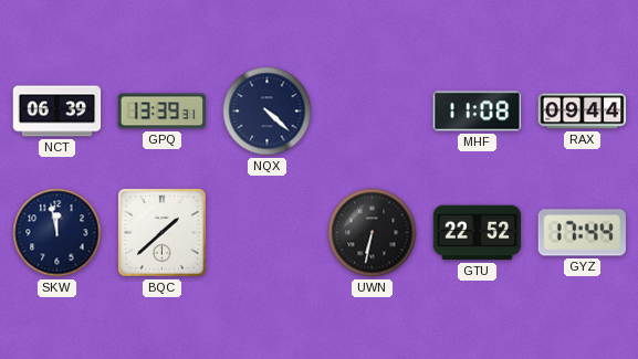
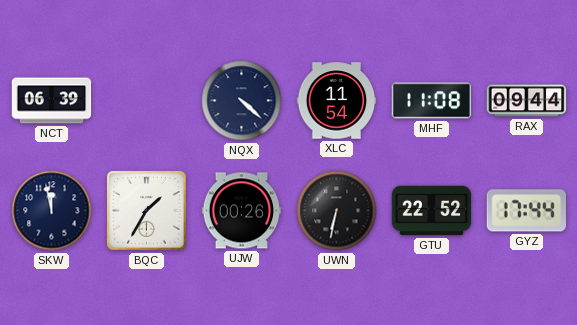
GPQ: 13:39 -> none
XLC: none -> 11:54
BQC: 1:38 -> 1:35
UJW: none -> 00:26
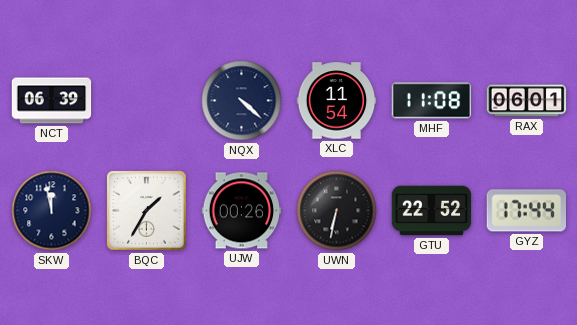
RAX: 09:44 -> 06:01
